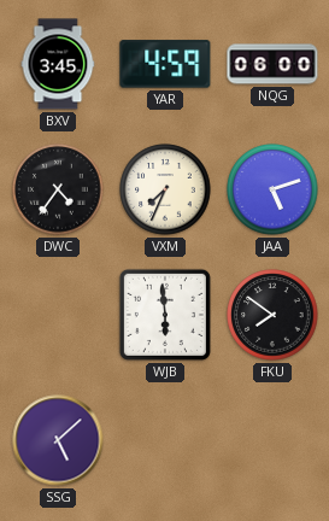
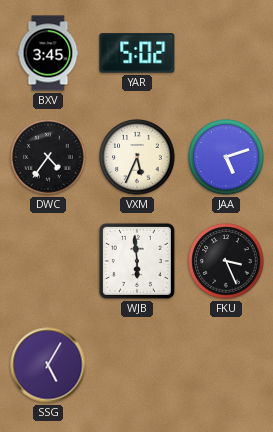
YAR: 4:59 -> 5:02
NQG: 06:00 -> none
VXM: 7:34 -> 5:34
FKU: 7:51 -> 3:26
SSG: 5:08 -> 5:05
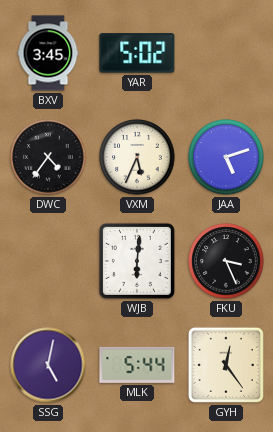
WJB: 5:59 -> 6:01
SSG: 5:05 -> 5:02
MLK: none -> 5:44
GYH: none -> 12:24
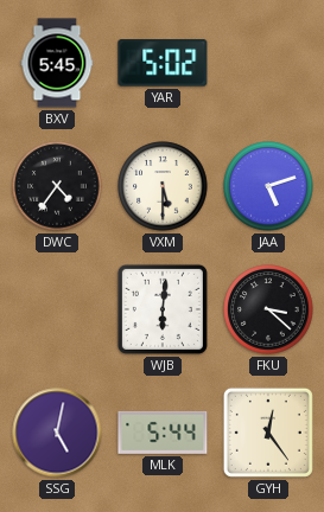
BXV: 3:45 -> 5:45
VXM: 5:34 -> 5:30
FKU: 3:26 -> 3:22
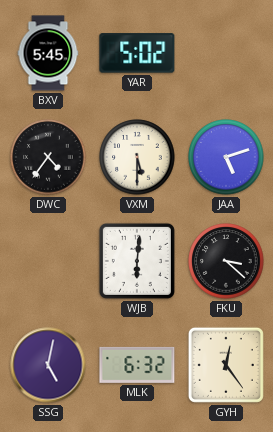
MLK: 5:44 -> 6:32
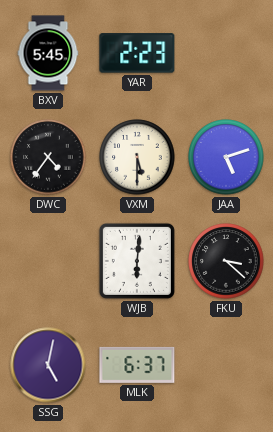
YAR: 5:02 -> 2:23
MLK: 6:32 -> 6:37
GYH: 12:24 -> none
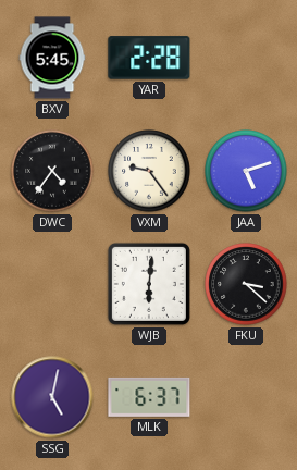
YAR: 2:23 -> 2:28
VXM: 5:30 -> 9:24
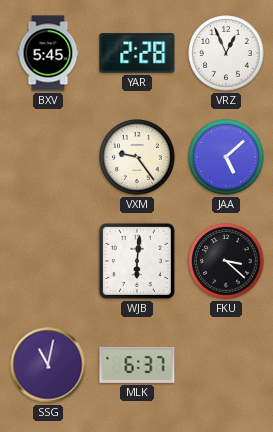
VRZ: none -> 12:56
DWC: 4:36 -> none
JAA: 5:12 -> 5:08
SSG: 5:02 -> 11:02
